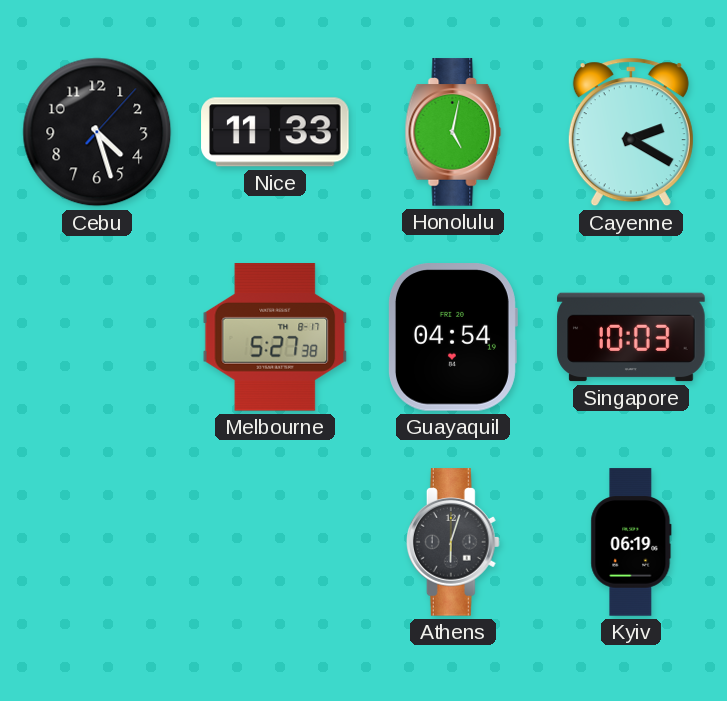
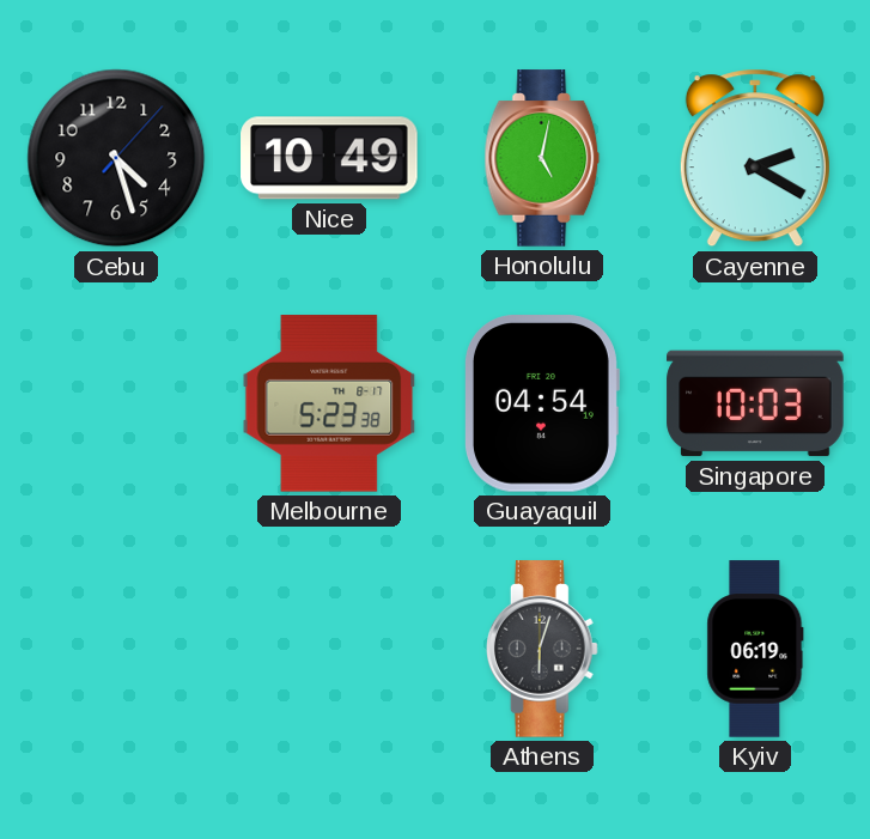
Nice: 11:33 -> 10:49
Melbourne: 5:27 -> 5:23
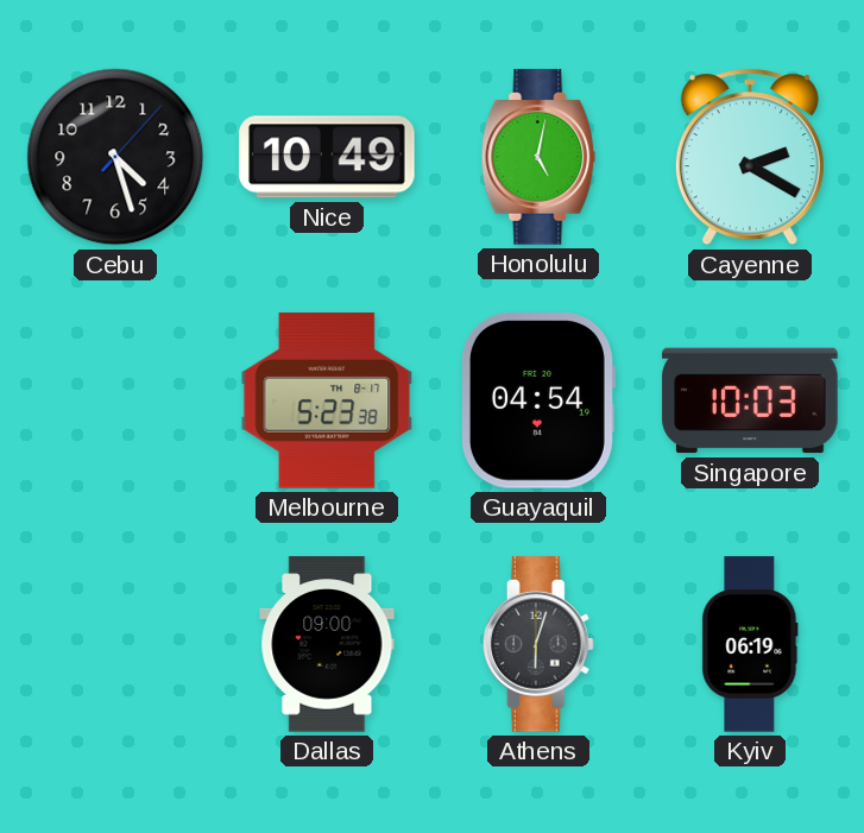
Dallas: none -> 09:00
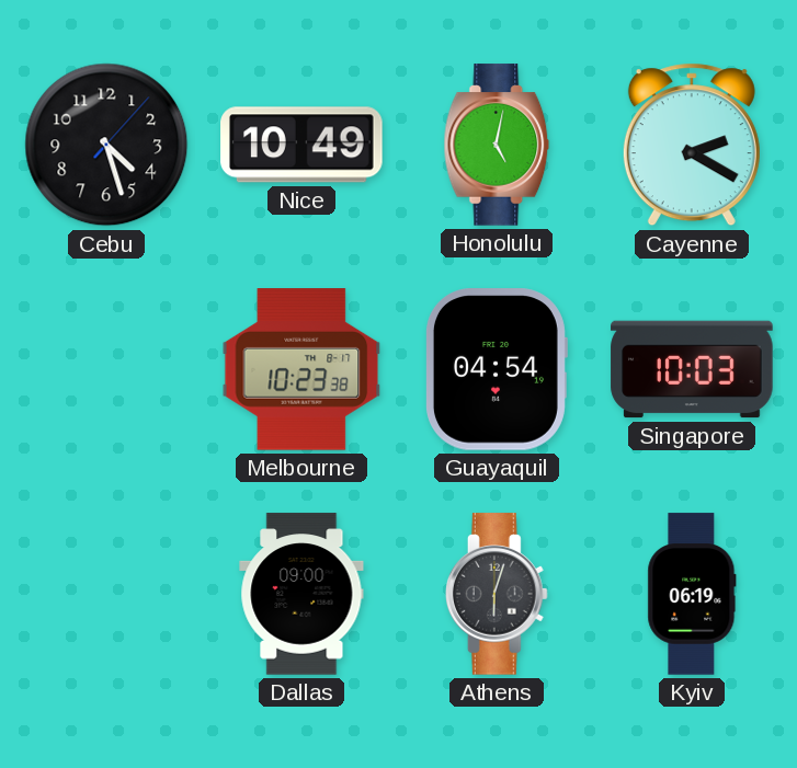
Melbourne: 5:23 -> 10:23
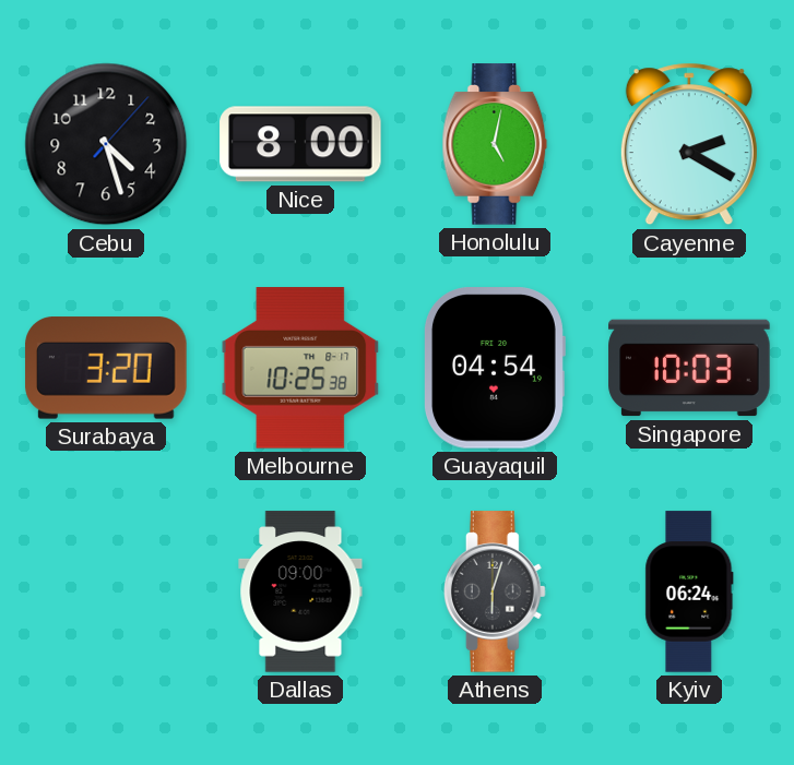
Nice: 10:49 -> 8:00
Surabaya: none -> 3:20
Melbourne: 10:23 -> 10:25
Kyiv: 06:19 -> 06:24
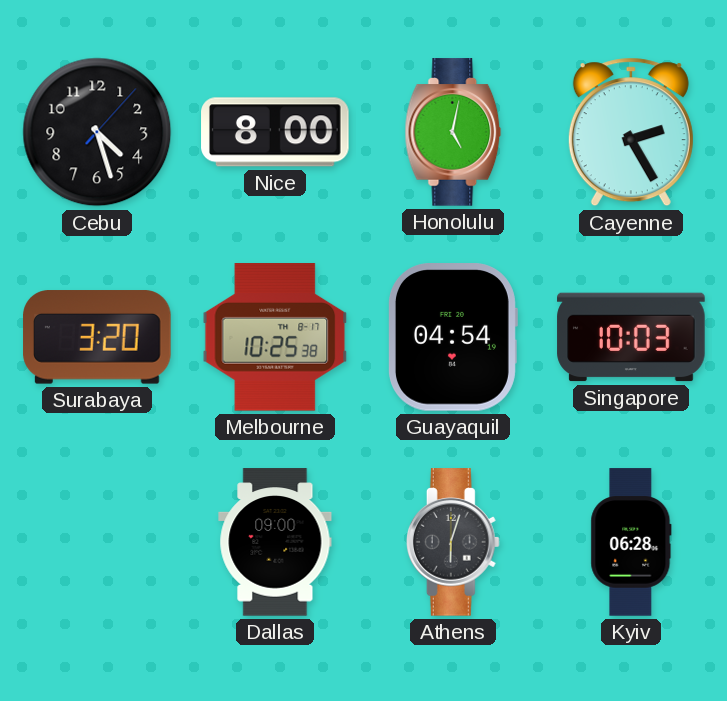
Cayenne: 2:20 -> 2:25
Kyiv: 06:24 -> 06:28
